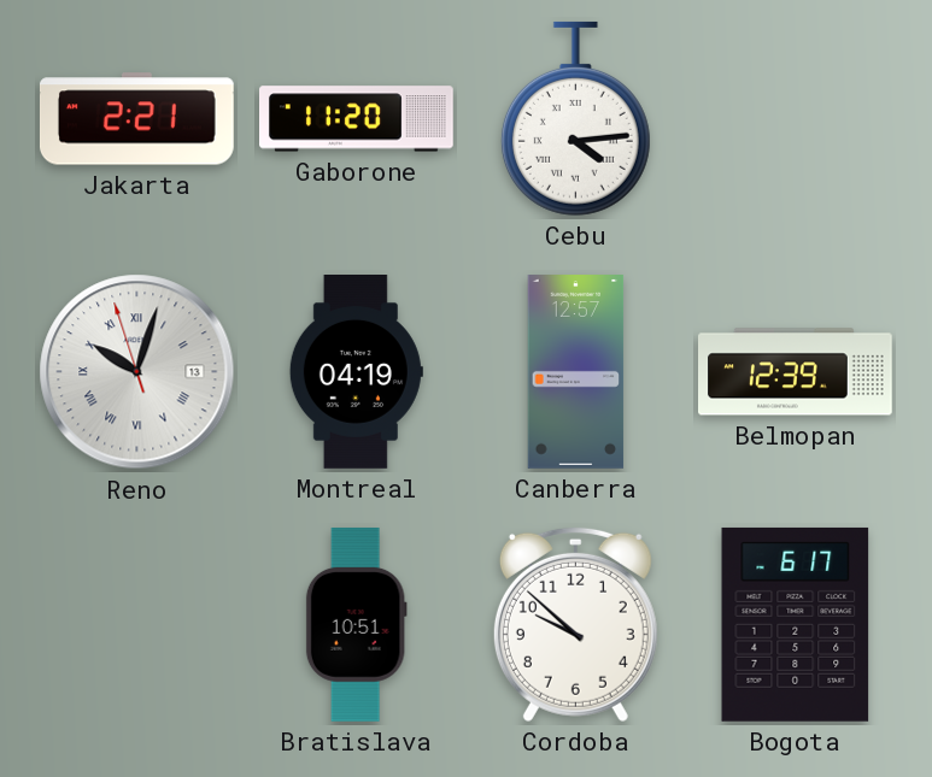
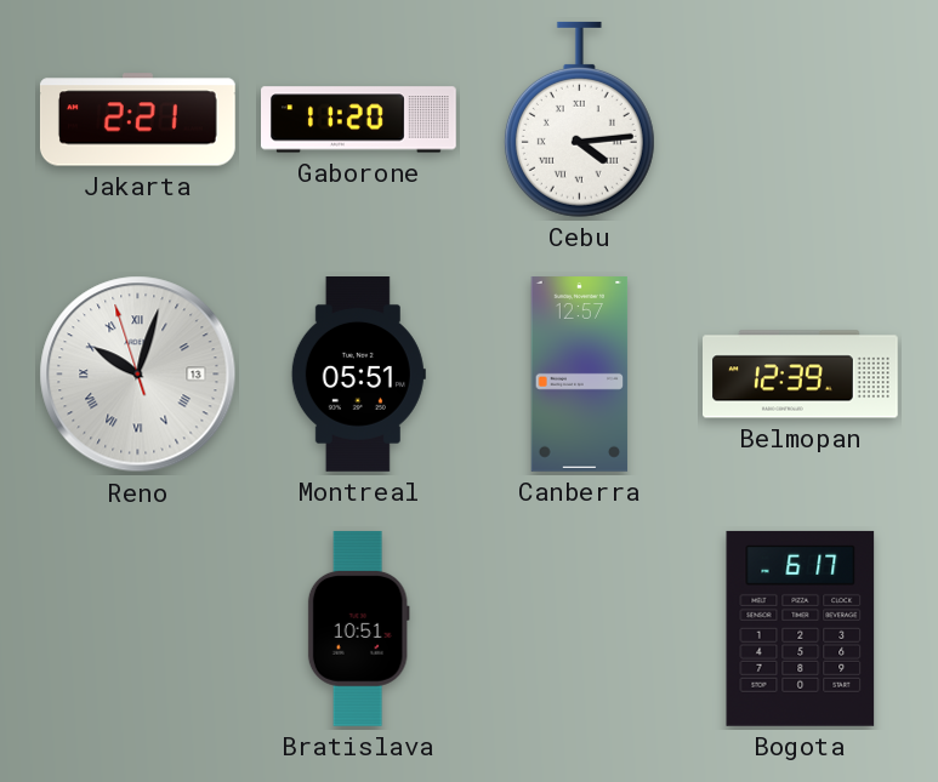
Montreal: 04:19 -> 05:51
Cordoba: 9:52 -> none
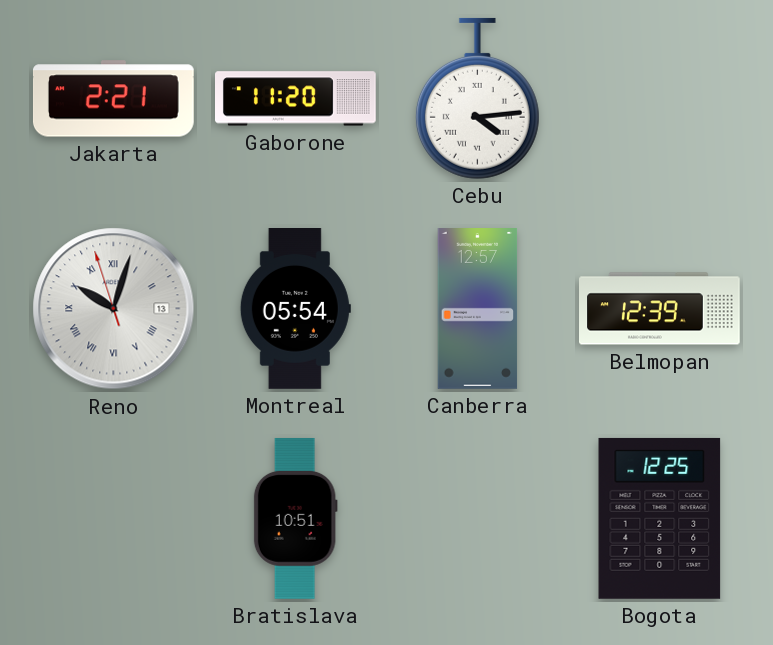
Montreal: 05:51 -> 05:54
Bogota: 6:17 -> 12:25
